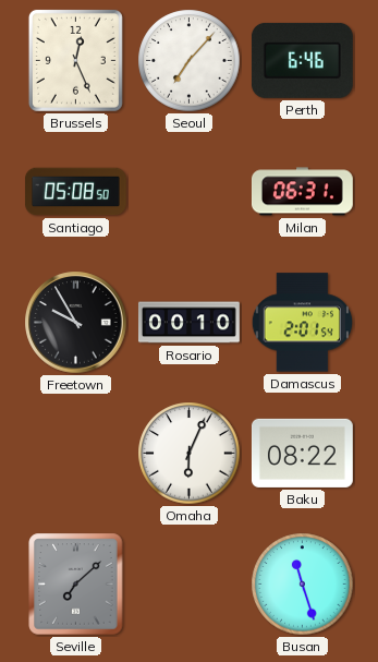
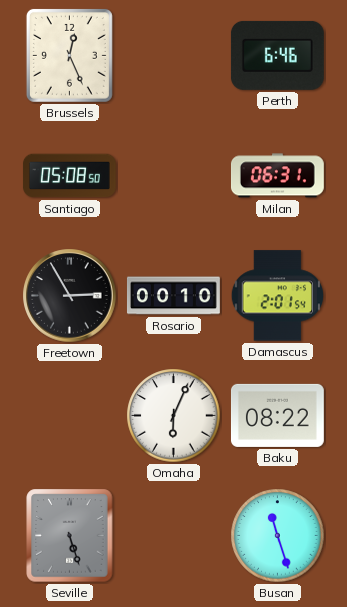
Seoul: 7:07 -> none
Freetown: 9:55 -> 2:55
Seville: 7:08 -> 5:27
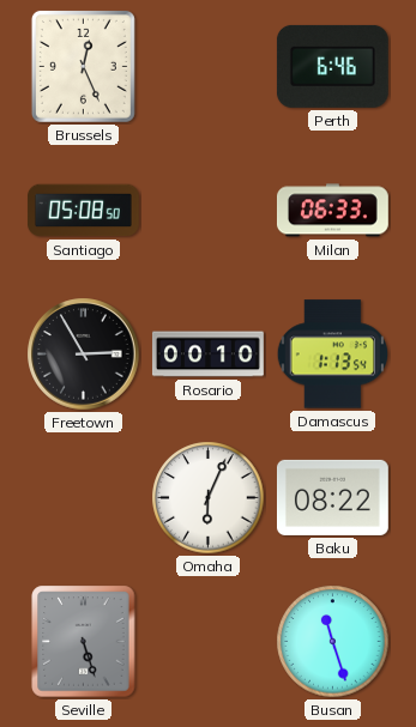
Milan: 06:31 -> 06:33
Damascus: 2:01 -> 1:13
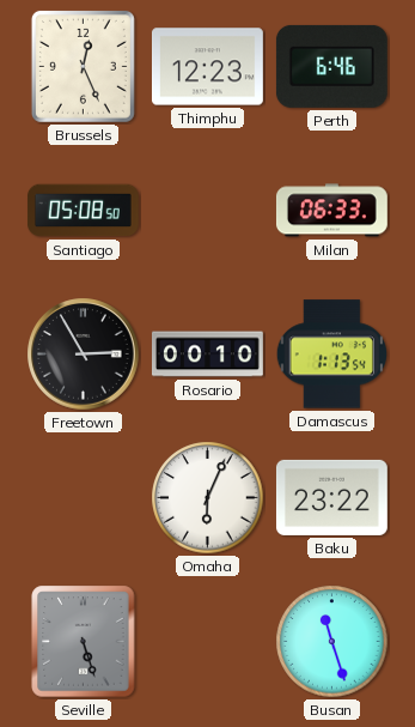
Thimphu: none -> 12:23
Baku: 08:22 -> 23:22
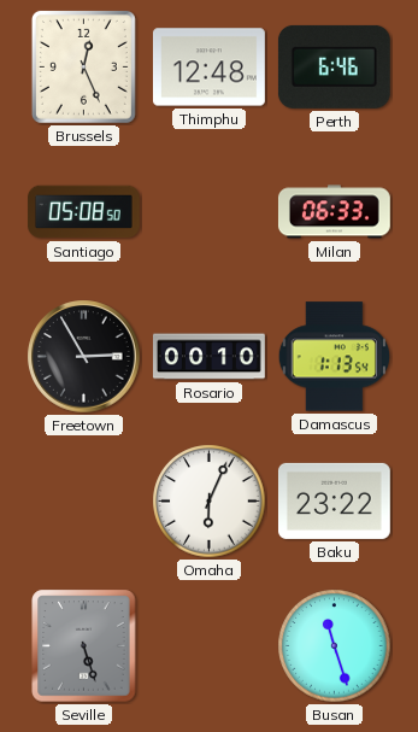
Thimphu: 12:23 -> 12:48
